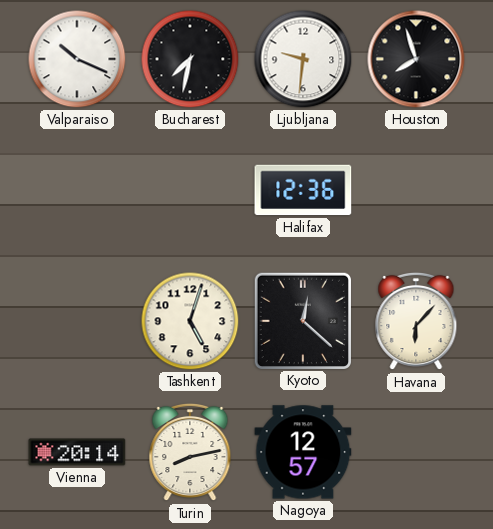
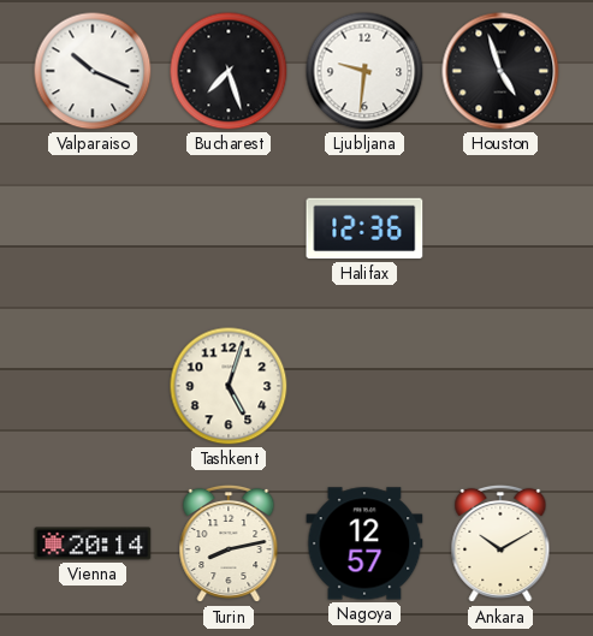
Bucharest: 7:32 -> 7:27
Houston: 7:57 -> 4:57
Kyoto: 12:22 -> none
Havana: 6:07 -> none
Ankara: none -> 10:10
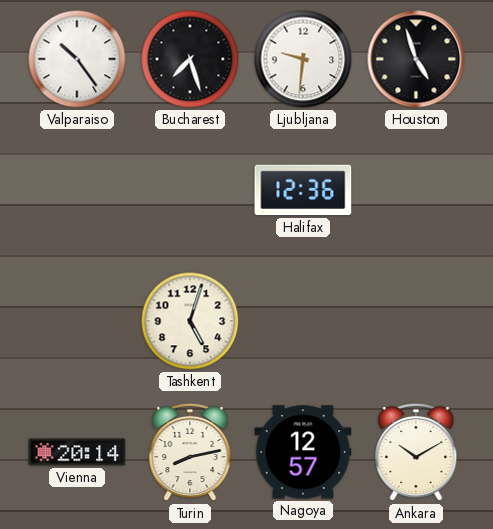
Valparaiso: 10:19 -> 10:24
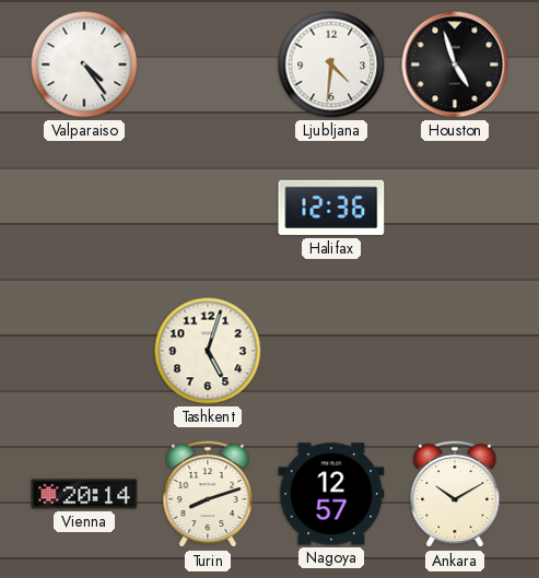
Valparaiso: 10:24 -> 4:24
Bucharest: 7:27 -> none
Ljubljana: 9:31 -> 4:31
Turin: 8:13 -> 8:12
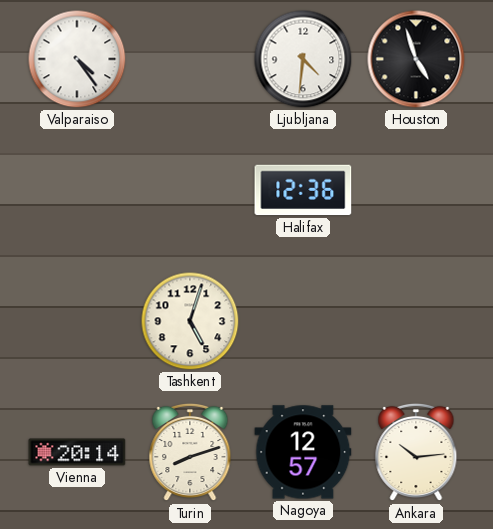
Ankara: 10:10 -> 10:14
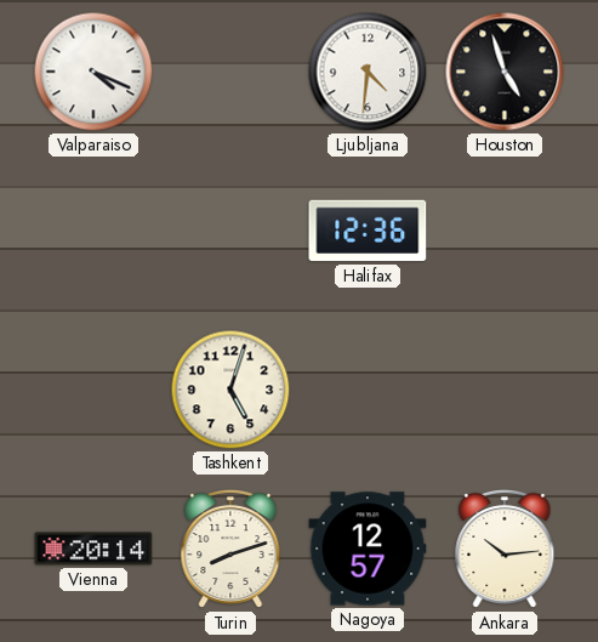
Valparaiso: 4:24 -> 4:19
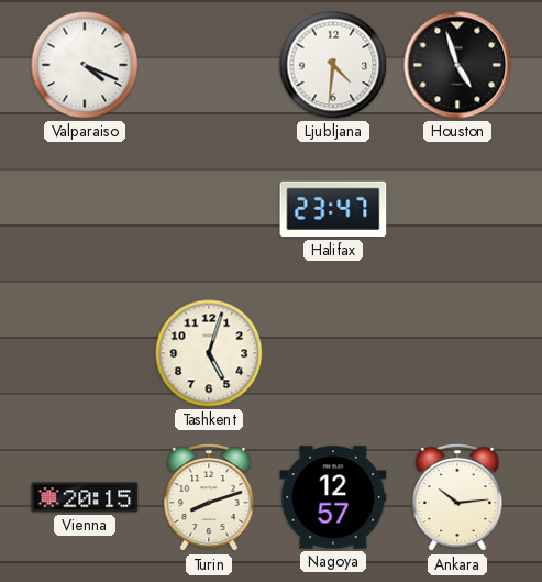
Halifax: 12:36 -> 23:47
Vienna: 20:14 -> 20:15
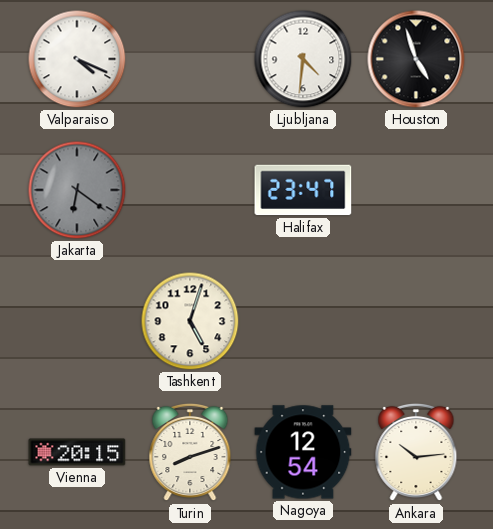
Jakarta: none -> 6:21
Nagoya: 12:57 -> 12:54
